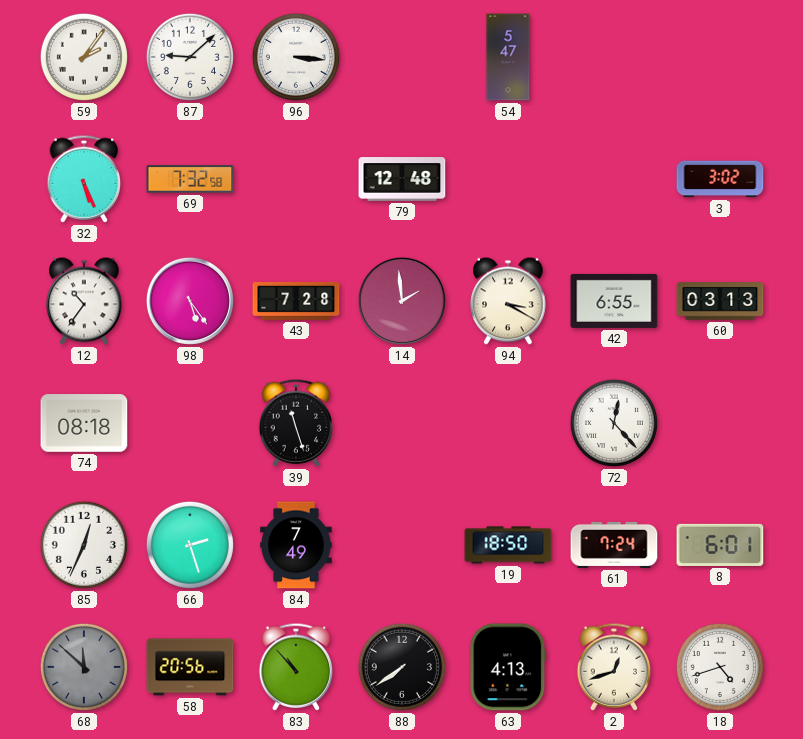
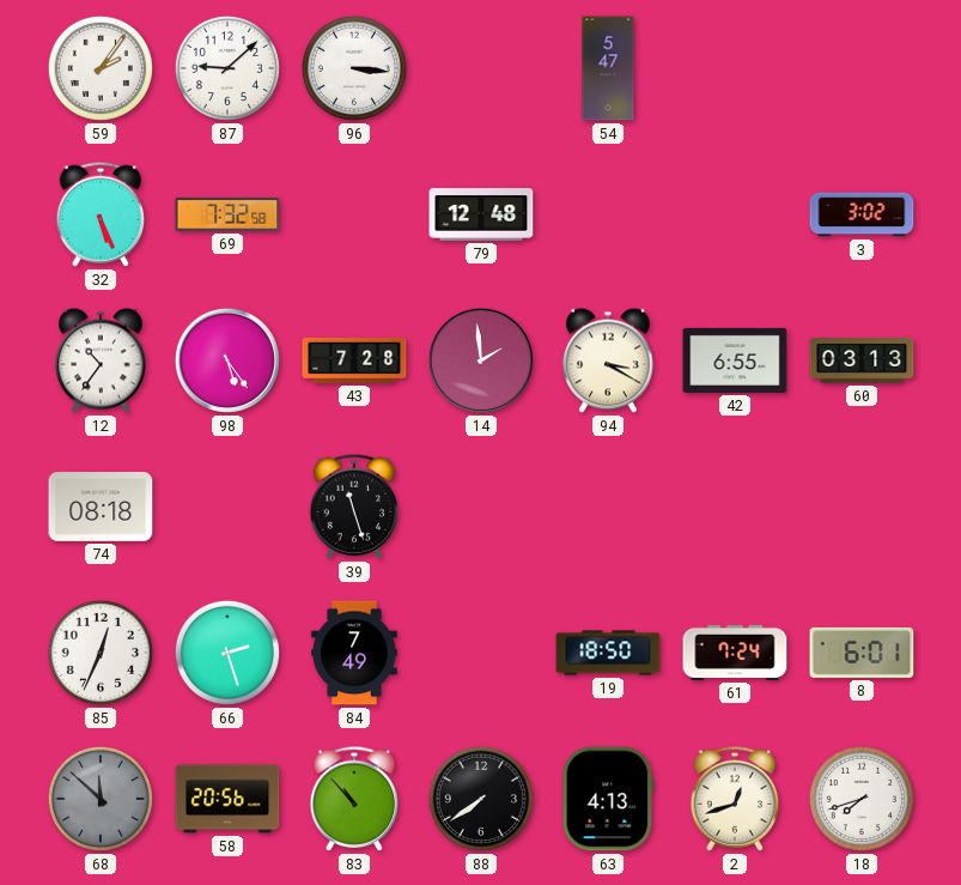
72: 12:23 -> none
18: 4:42 -> 7:42
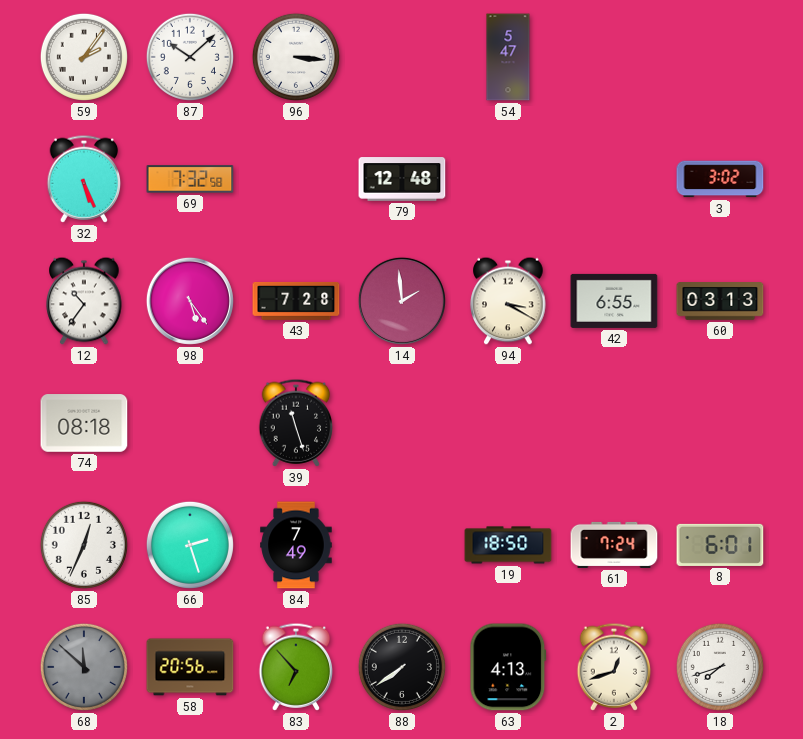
87: 9:08 -> 10:08
83: 10:53 -> 6:53
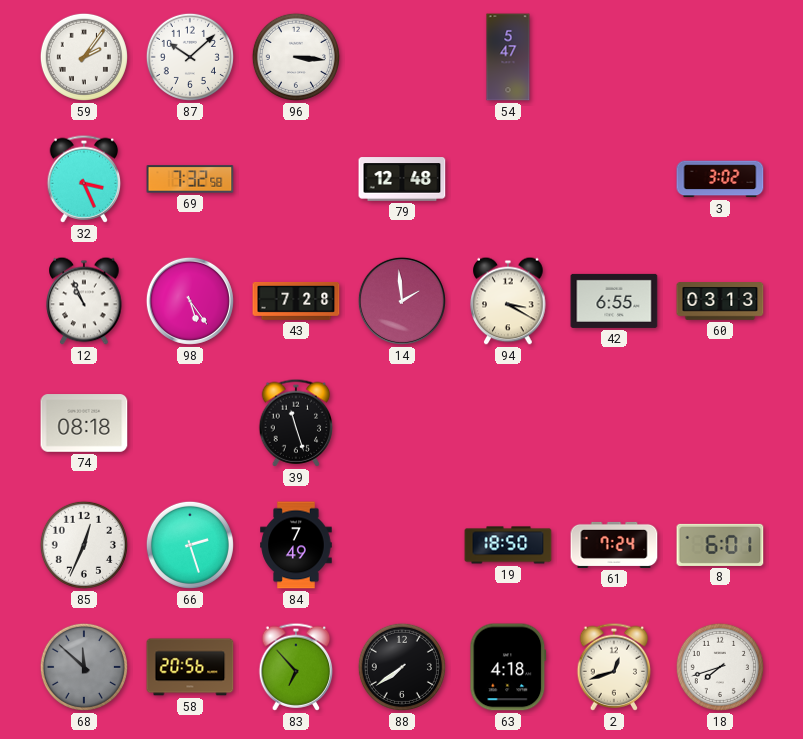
32: 5:26 -> 3:26
12: 10:36 -> 10:56
63: 4:13 -> 4:18
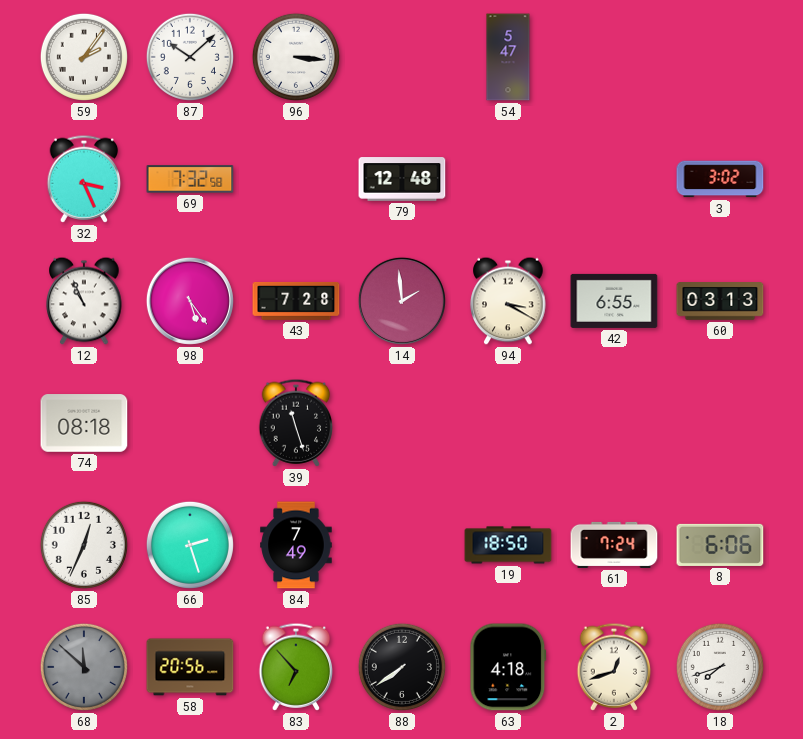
8: 6:01 -> 6:06
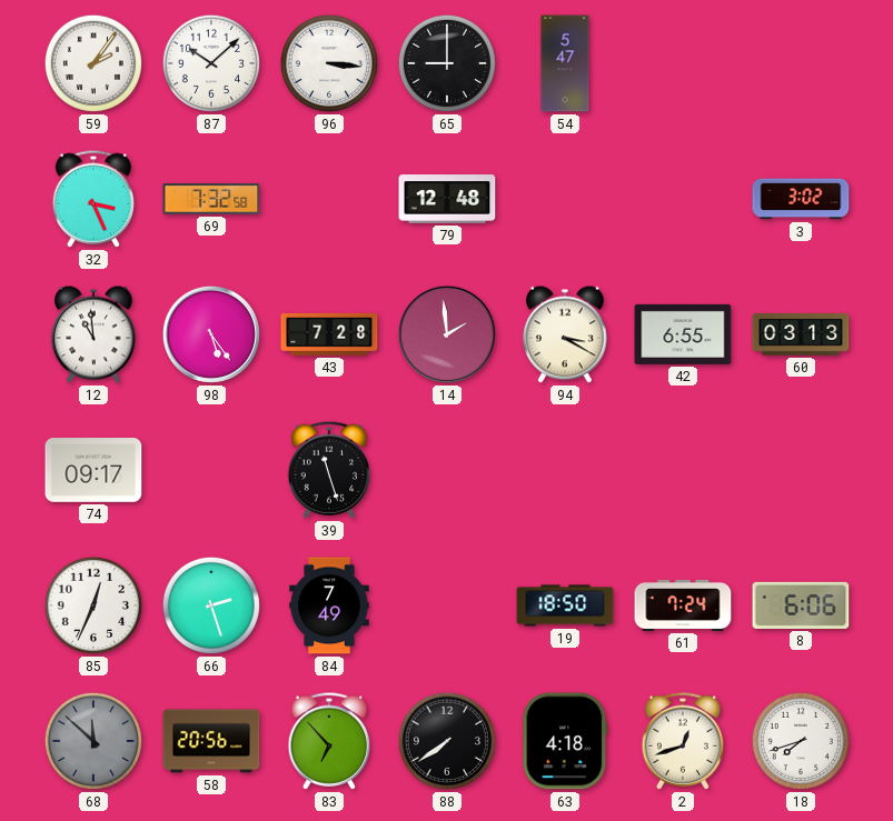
65: none -> 9:00
12: 10:56 -> 10:59
74: 08:18 -> 09:17
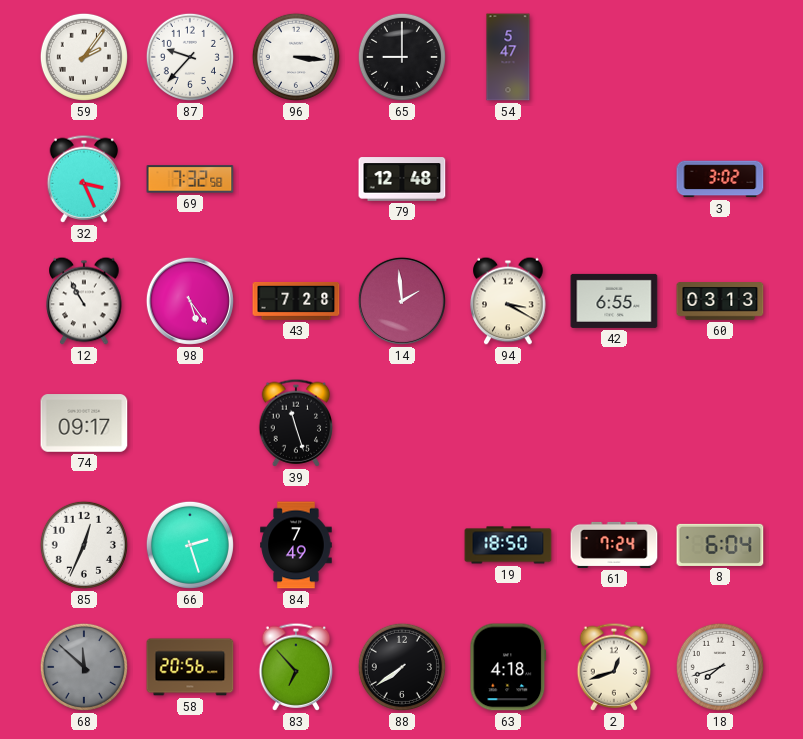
87: 10:08 -> 9:37
12: 10:59 -> 10:55
8: 6:06 -> 6:04
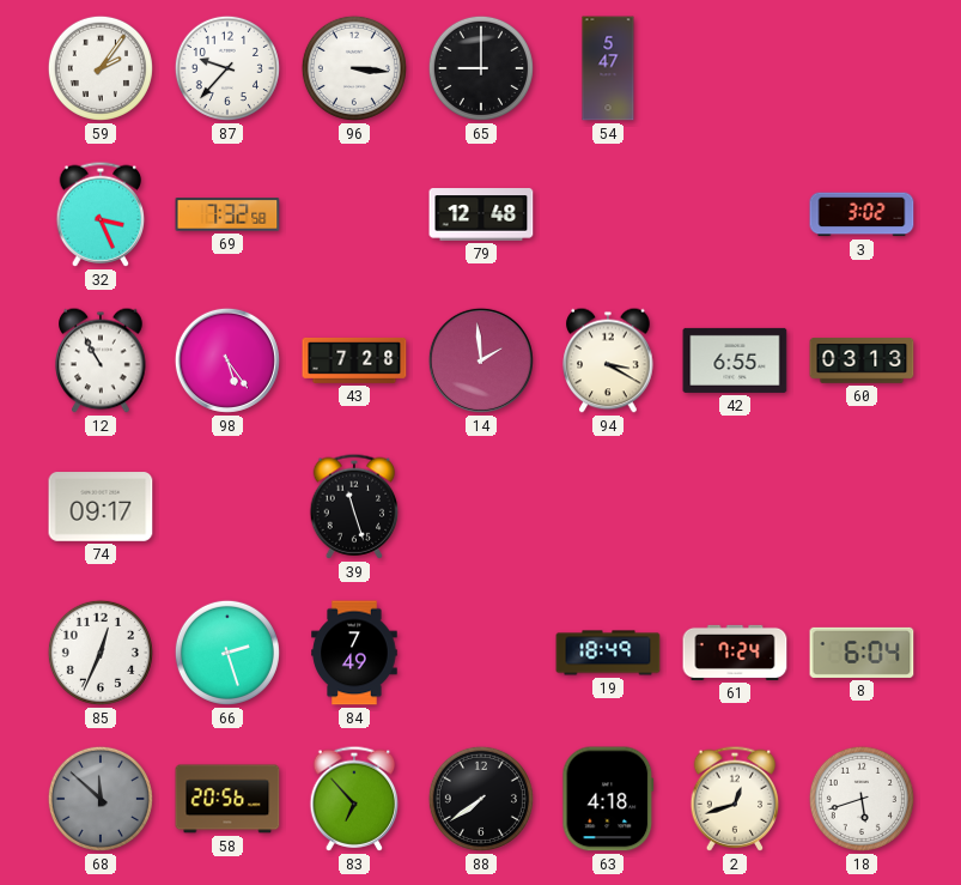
19: 18:50 -> 18:49
18: 7:42 -> 5:42
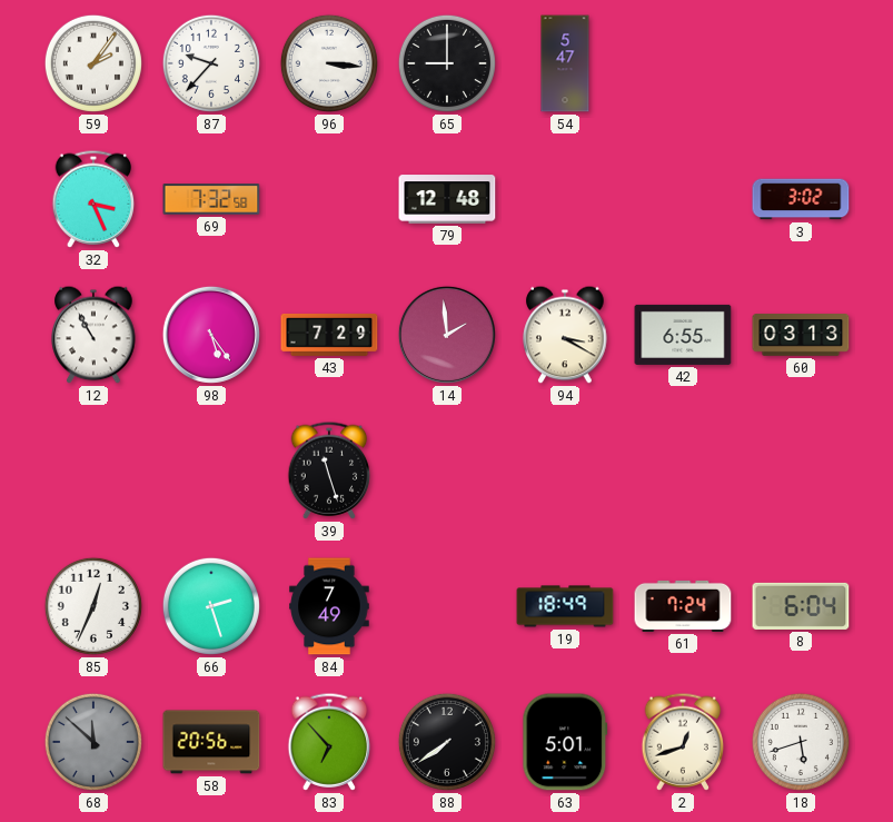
43: 7:28 -> 7:29
74: 09:17 -> none
63: 4:18 -> 5:01
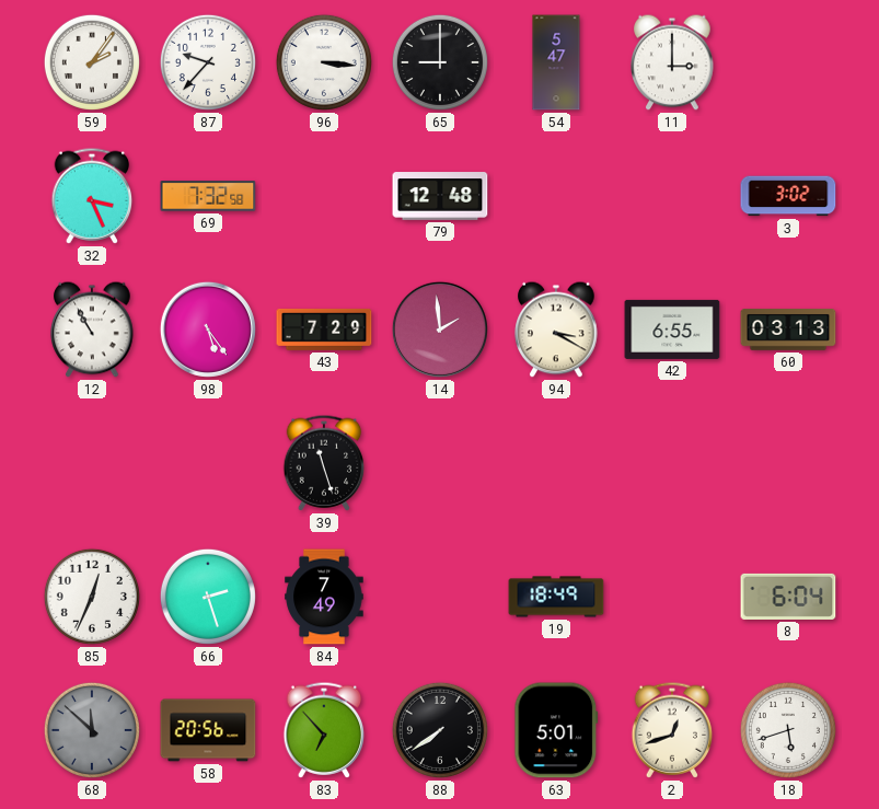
11: none -> 3:00
61: 7:24 -> none
